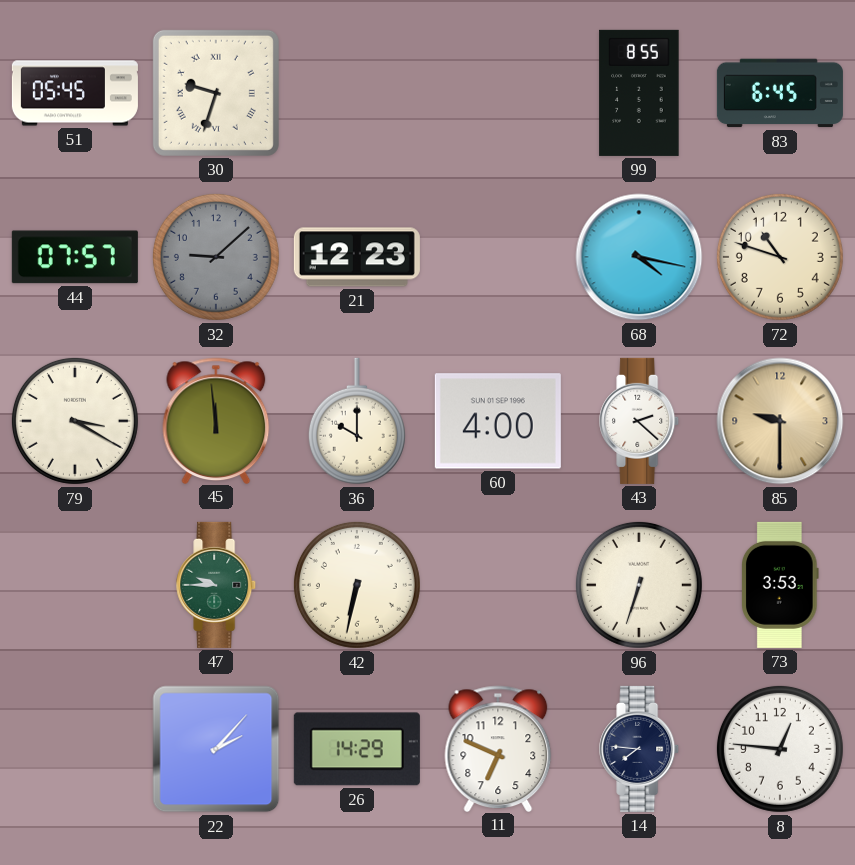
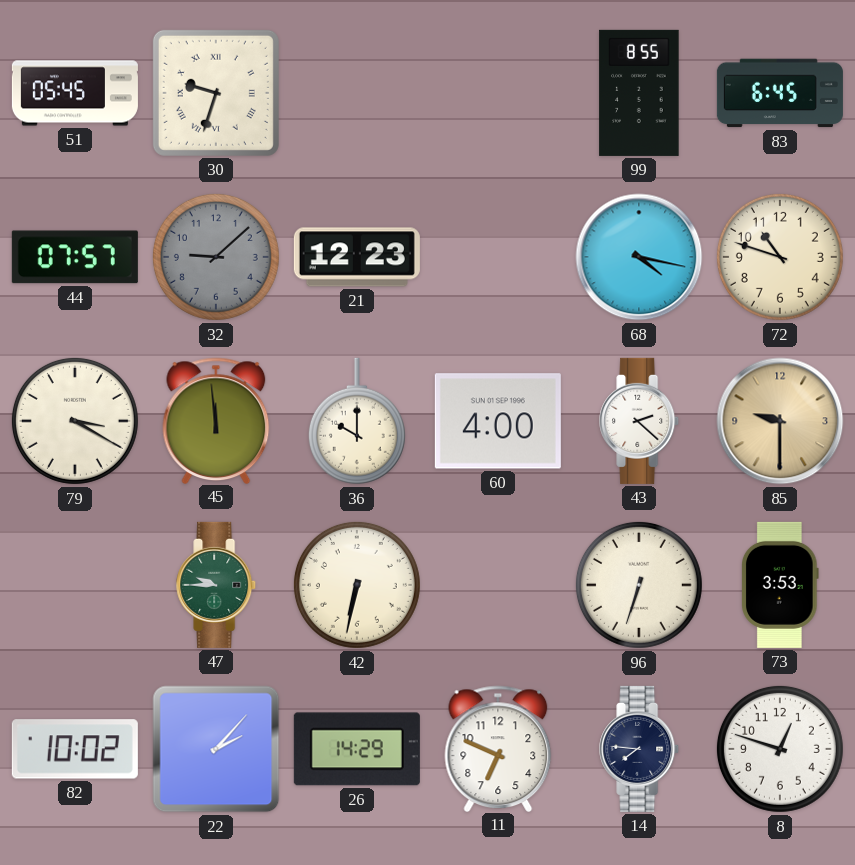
82: none -> 10:02
8: 12:46 -> 12:48
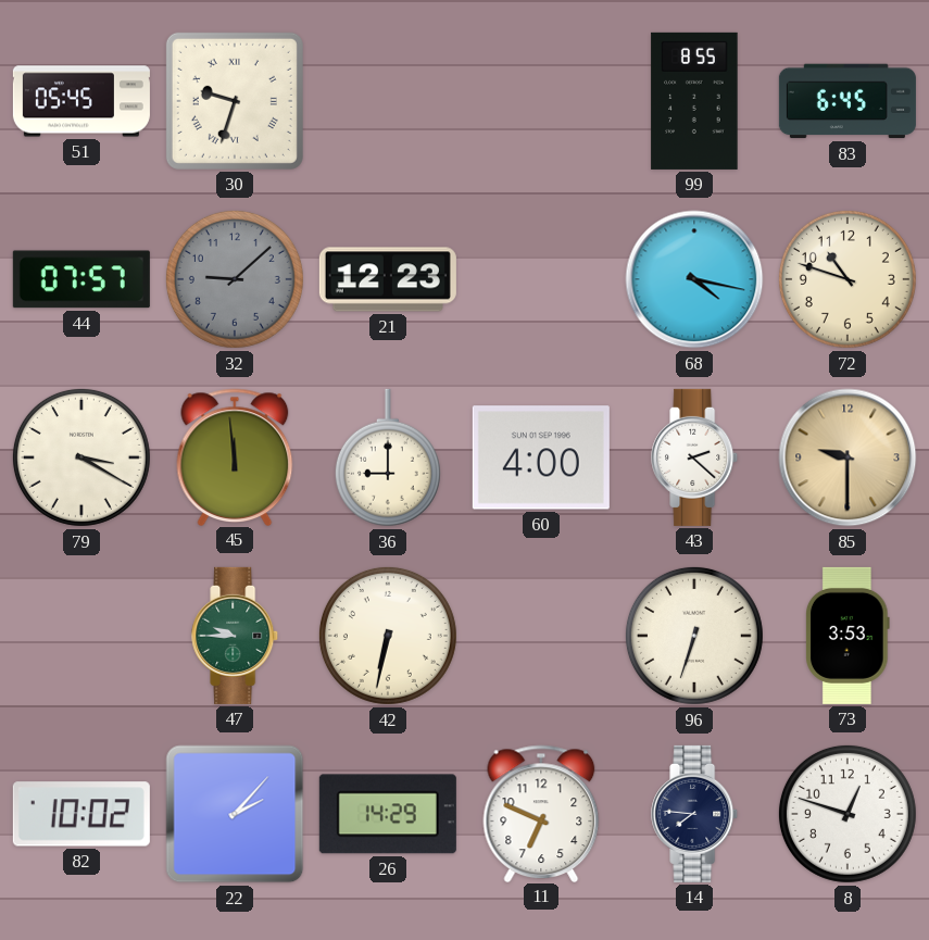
36: 10:00 -> 9:00
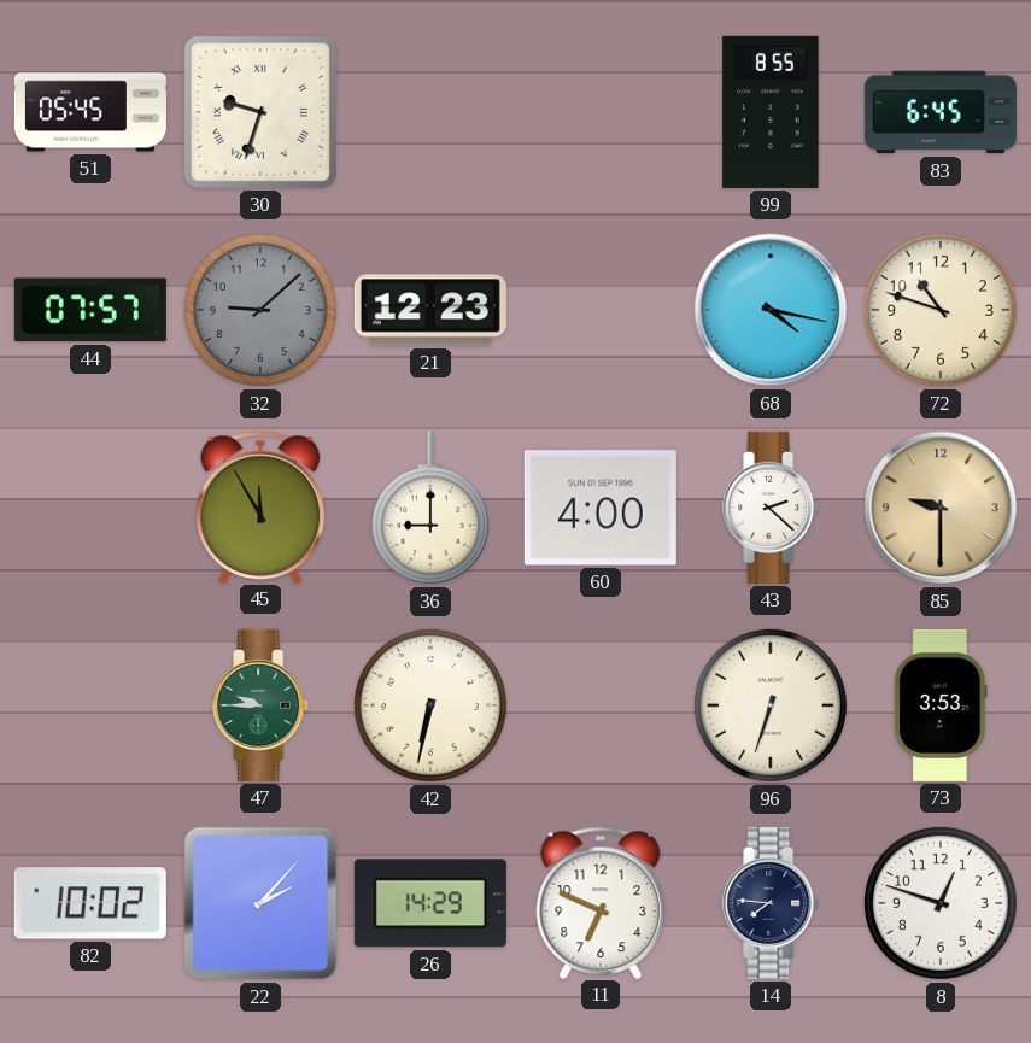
79: 3:20 -> none
45: 11:59 -> 11:55
